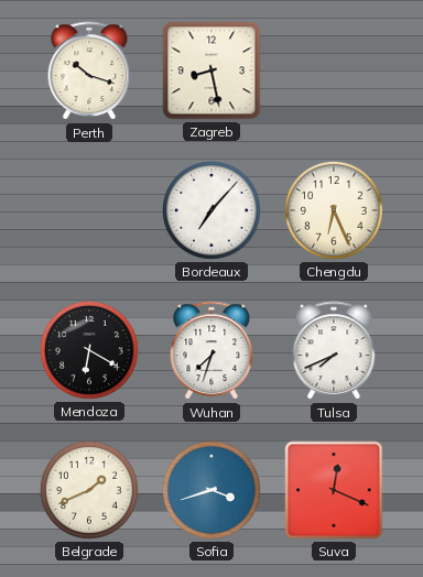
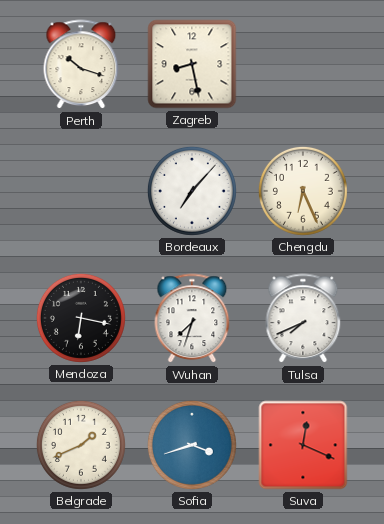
Mendoza: 6:20 -> 6:17
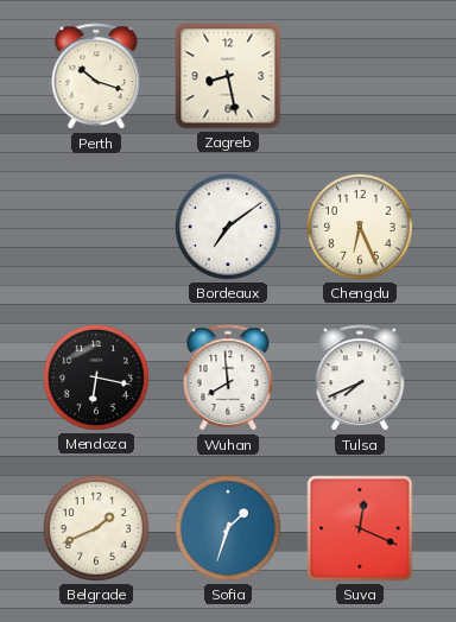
Bordeaux: 7:07 -> 7:09
Wuhan: 7:33 -> 7:59
Sofia: 3:42 -> 1:33
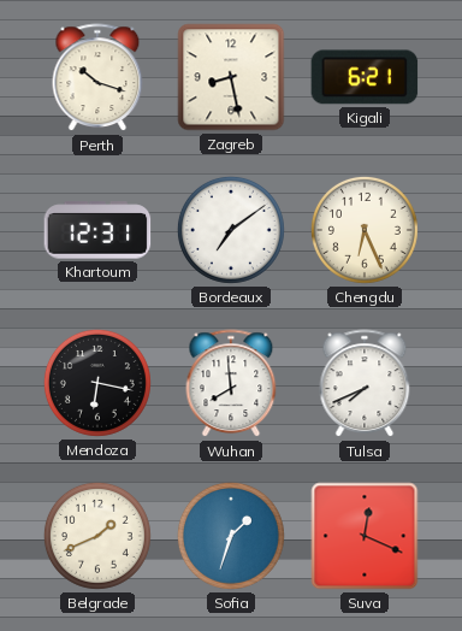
Kigali: none -> 6:21
Khartoum: none -> 12:31
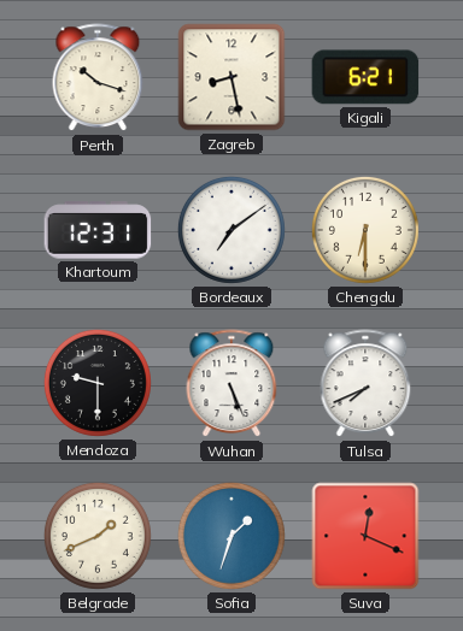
Chengdu: 6:26 -> 6:30
Mendoza: 6:17 -> 9:30
Wuhan: 7:59 -> 5:26
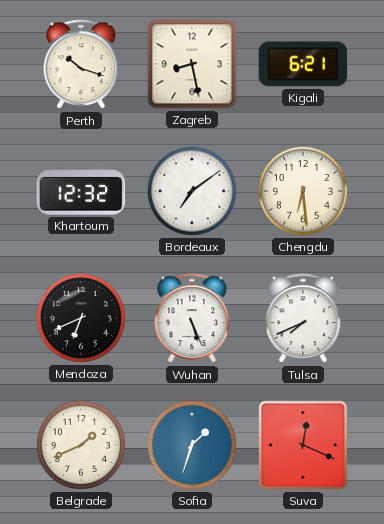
Khartoum: 12:31 -> 12:32
Chengdu: 6:30 -> 6:29
Mendoza: 9:30 -> 6:41
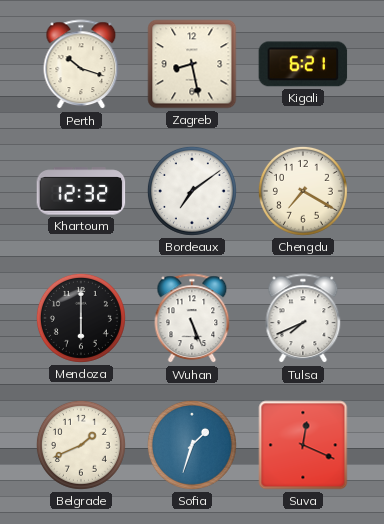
Chengdu: 6:29 -> 7:20
Mendoza: 6:41 -> 6:00
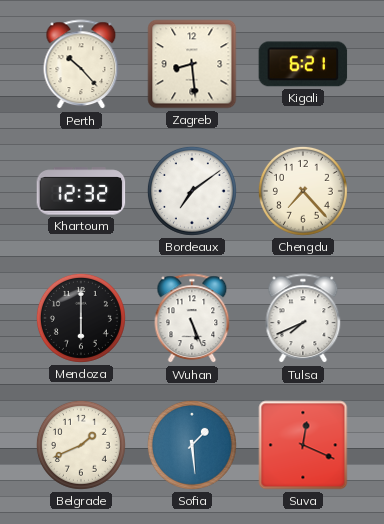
Perth: 10:18 -> 10:23
Zagreb: 8:28 -> 8:29
Chengdu: 7:20 -> 7:23
Sofia: 1:33 -> 1:29
